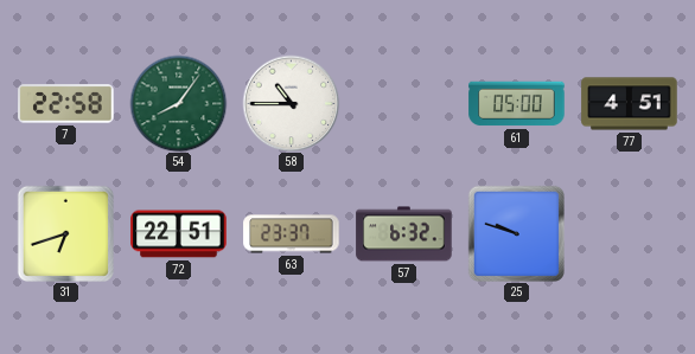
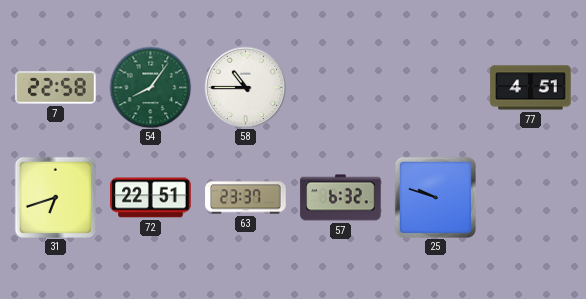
61: 05:00 -> none
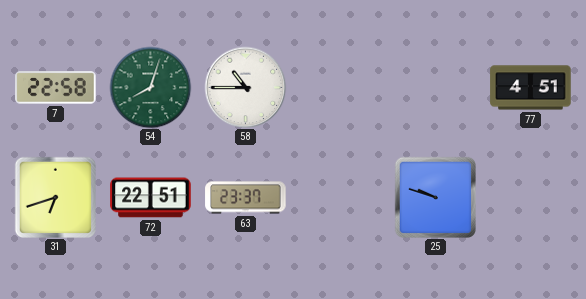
54: 8:06 -> 8:03
57: 6:32 -> none
